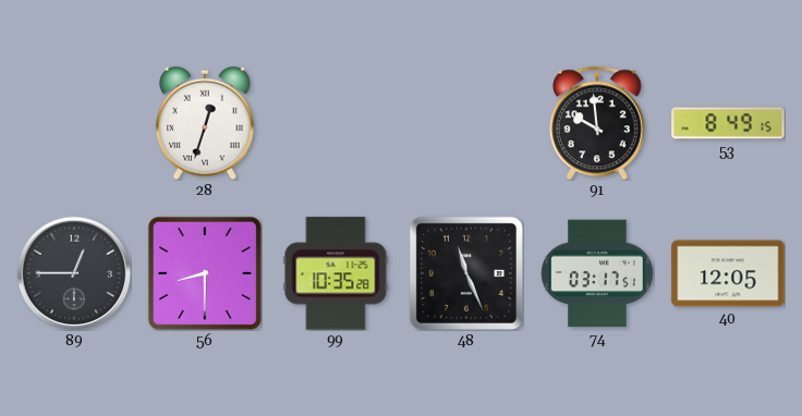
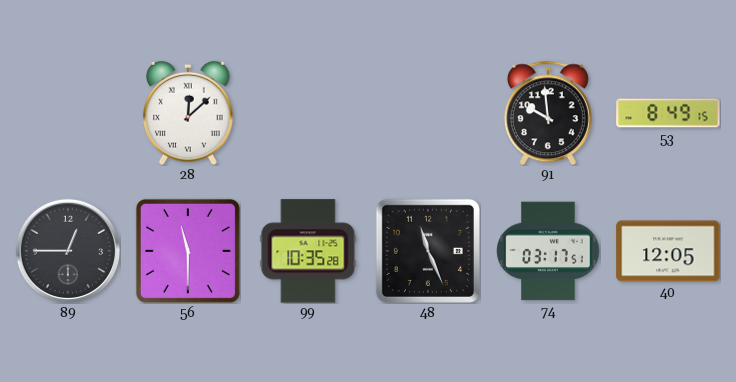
28: 12:33 -> 12:08
56: 8:30 -> 11:30
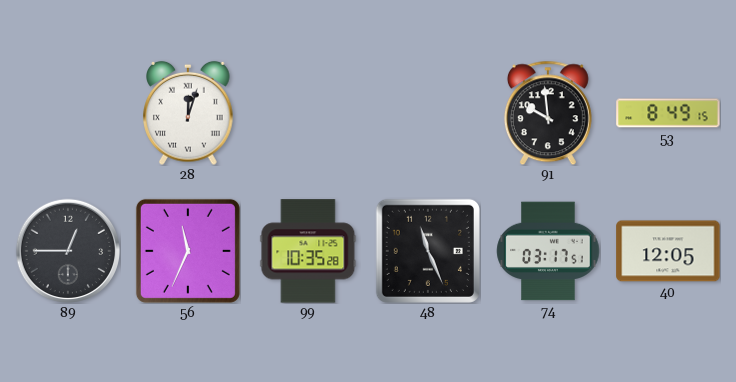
28: 12:08 -> 12:03
56: 11:30 -> 11:34
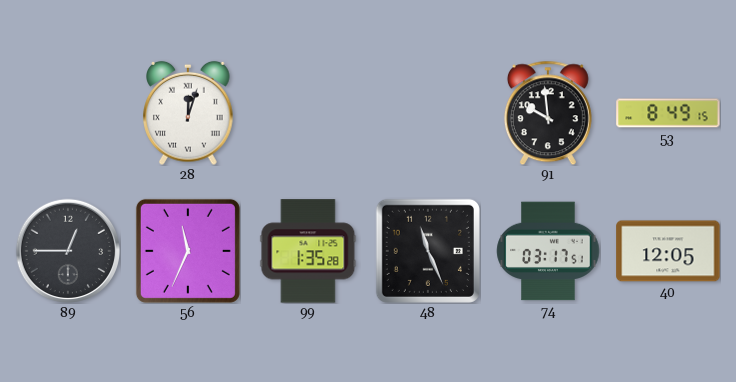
99: 10:35 -> 1:35
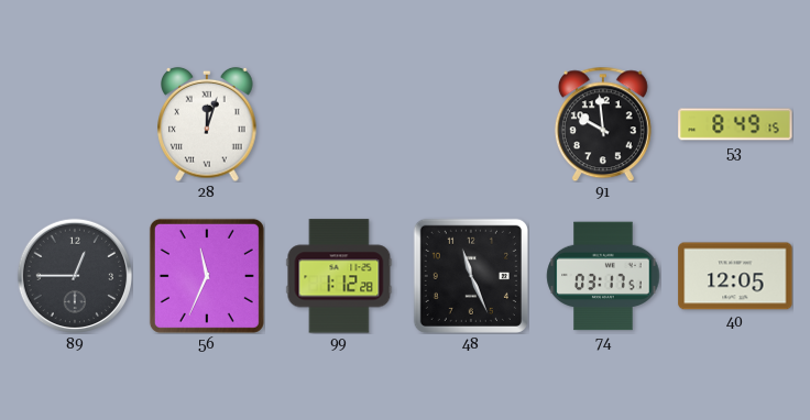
99: 1:35 -> 1:12
